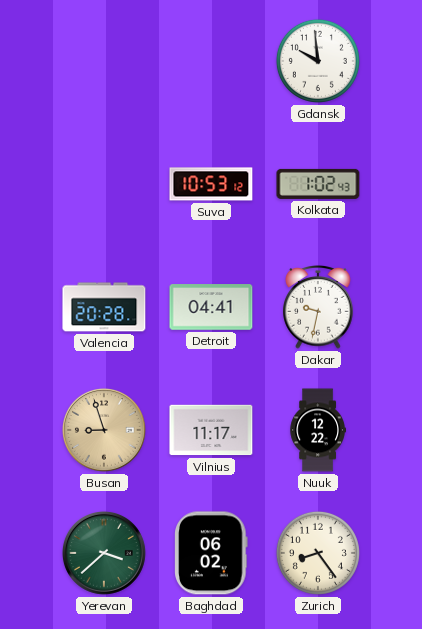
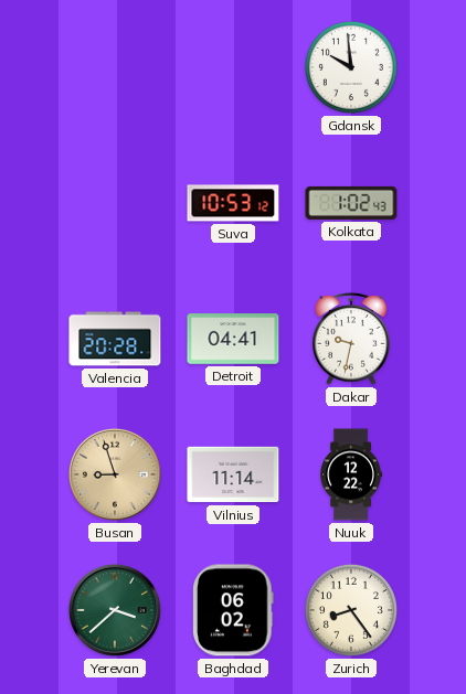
Vilnius: 11:17 -> 11:14
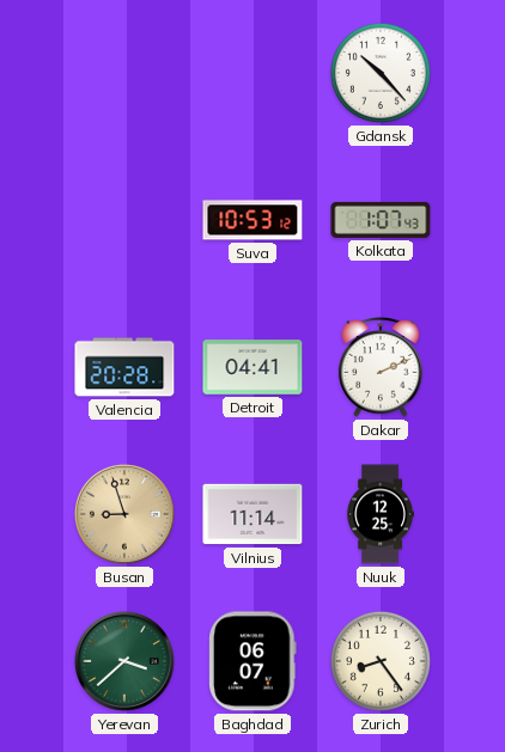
Gdansk: 9:59 -> 10:23
Kolkata: 1:02 -> 1:07
Dakar: 9:32 -> 2:11
Nuuk: 12:22 -> 12:25
Baghdad: 06:02 -> 06:07
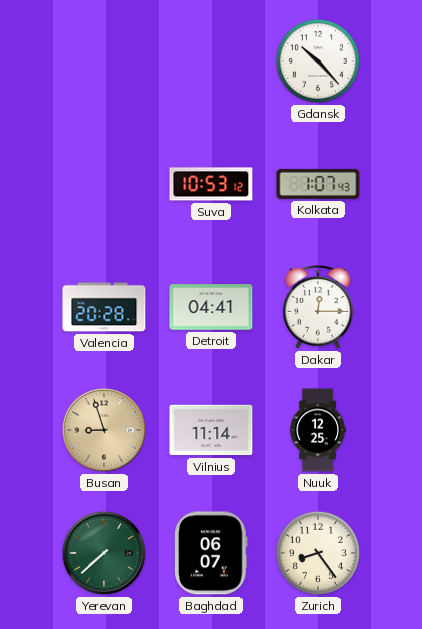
Dakar: 2:11 -> 12:15
Yerevan: 3:38 -> 7:38
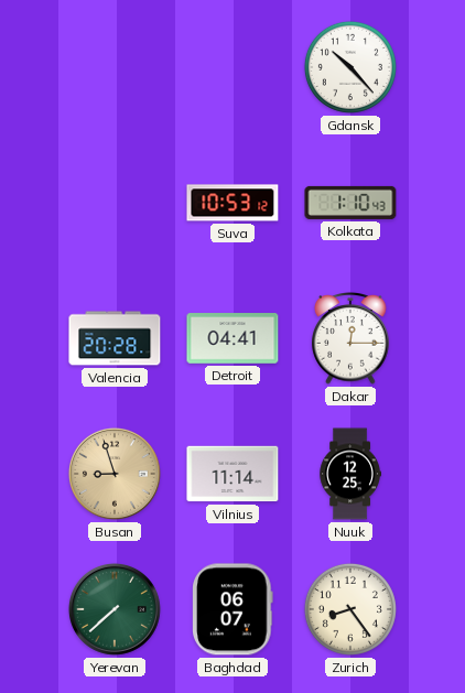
Kolkata: 1:07 -> 1:10
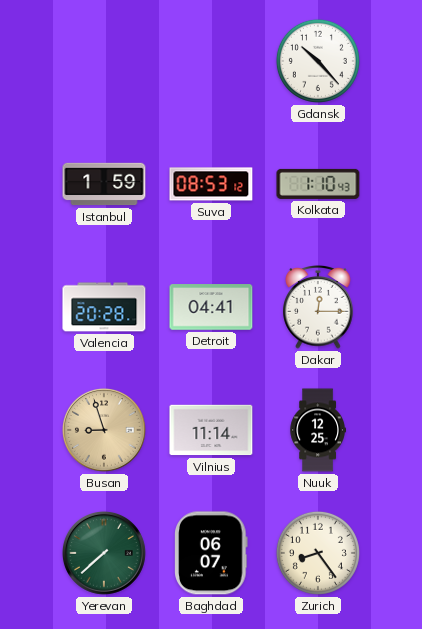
Istanbul: none -> 1:59
Suva: 10:53 -> 08:53
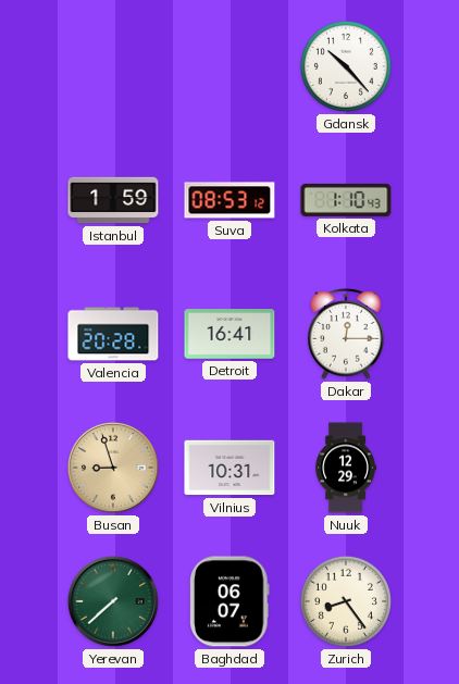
Detroit: 04:41 -> 16:41
Vilnius: 11:14 -> 10:31
Nuuk: 12:25 -> 12:29
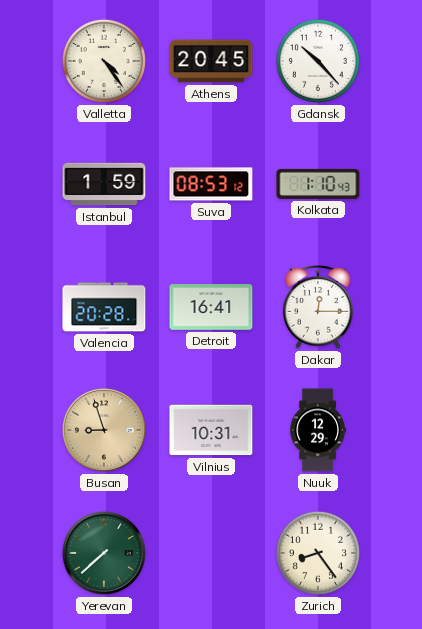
Valletta: none -> 4:24
Athens: none -> 20:45
Baghdad: 06:07 -> none
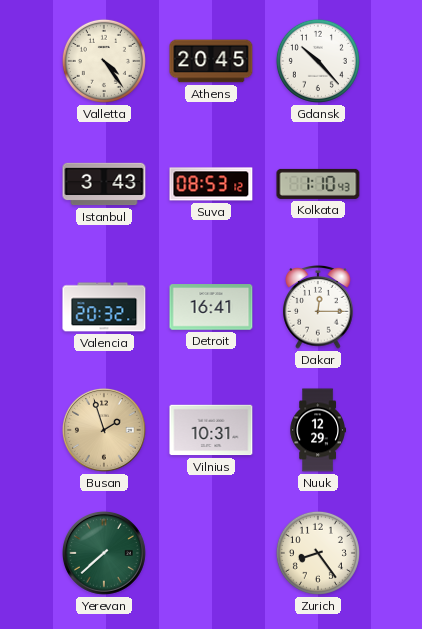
Istanbul: 1:59 -> 3:43
Valencia: 20:28 -> 20:32
Busan: 8:57 -> 1:57
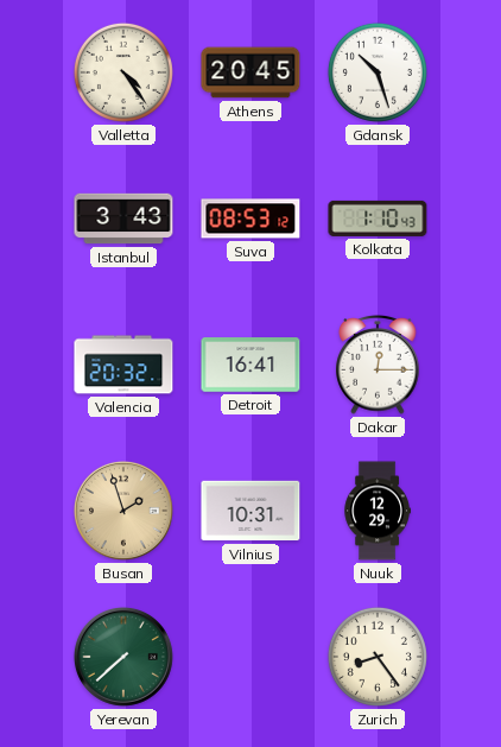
Gdansk: 10:23 -> 10:27
